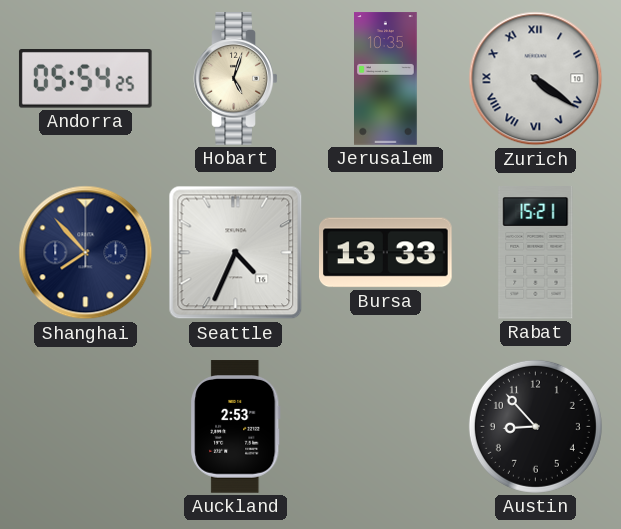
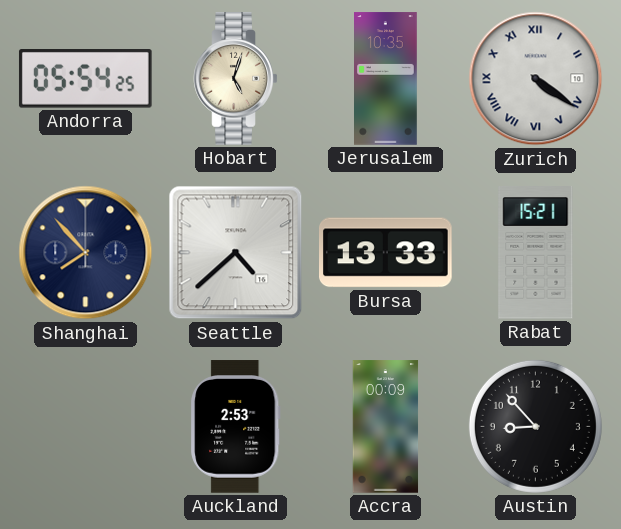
Seattle: 4:34 -> 4:38
Accra: none -> 00:09
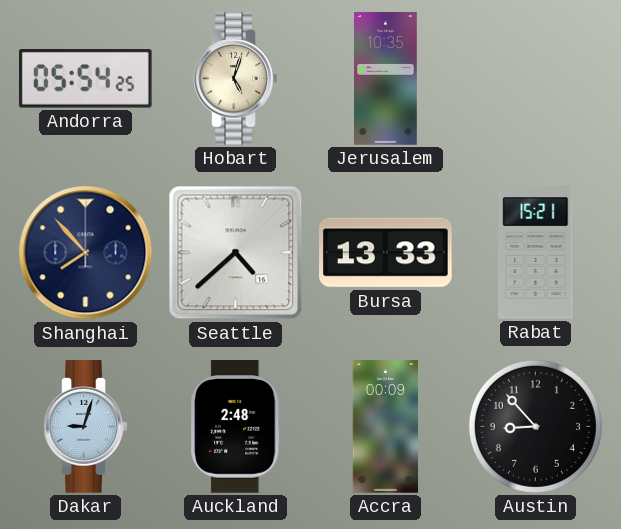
Zurich: 4:21 -> none
Dakar: none -> 9:03
Auckland: 2:53 -> 2:48
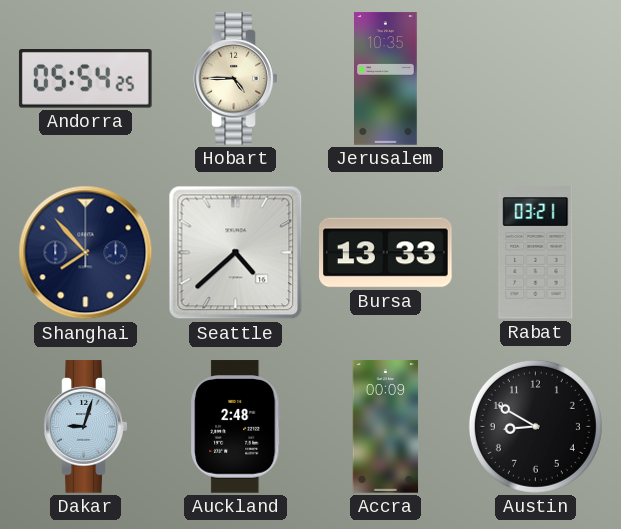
Hobart: 5:03 -> 4:45
Rabat: 15:21 -> 03:21
Austin: 8:53 -> 8:50
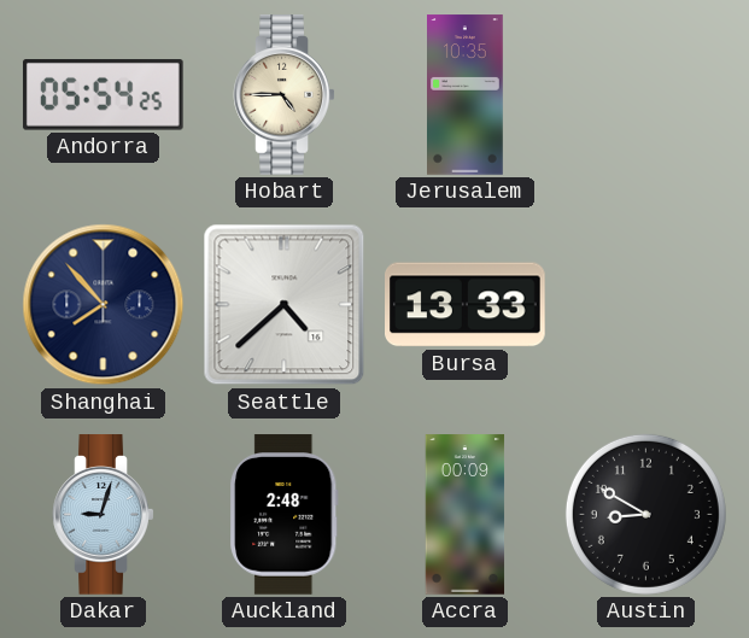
Rabat: 03:21 -> none
